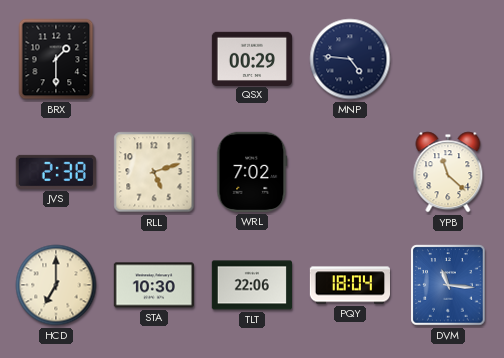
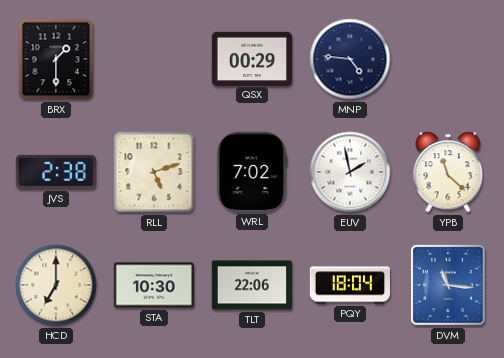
EUV: none -> 1:58
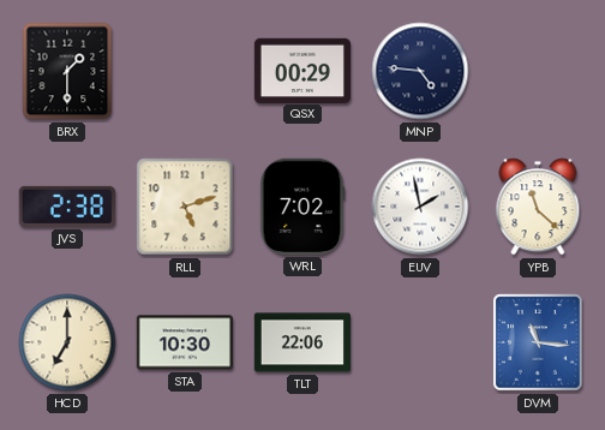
PQY: 18:04 -> none
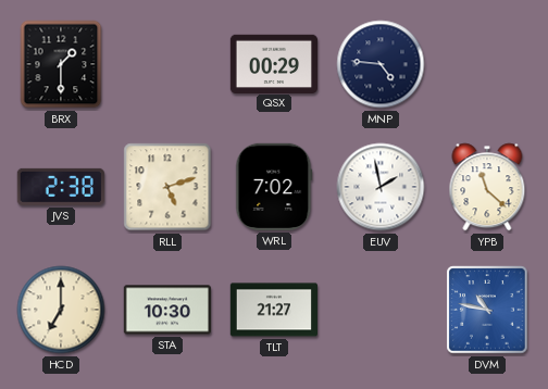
TLT: 22:06 -> 21:27
DVM: 11:16 -> 10:47
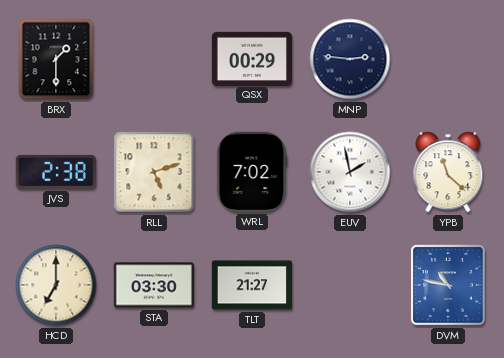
MNP: 4:46 -> 2:46
STA: 10:30 -> 03:30
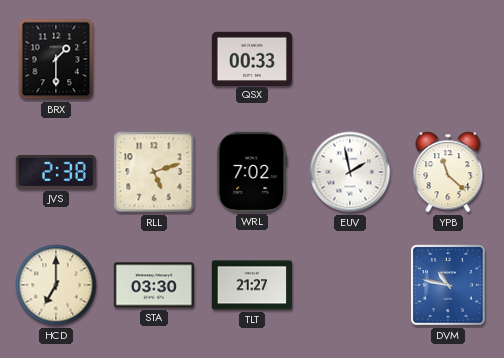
QSX: 00:29 -> 00:33
MNP: 2:46 -> none
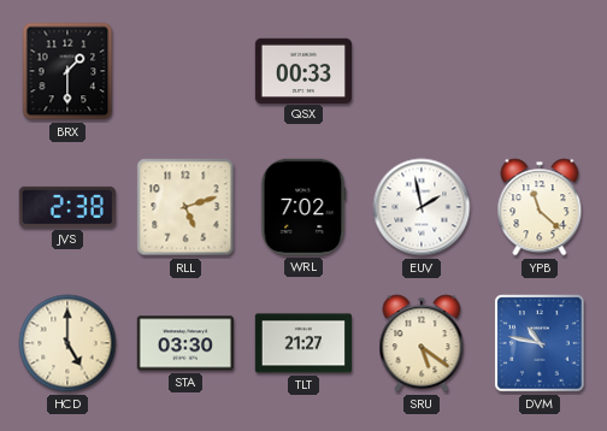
HCD: 7:00 -> 5:00
SRU: none -> 5:21
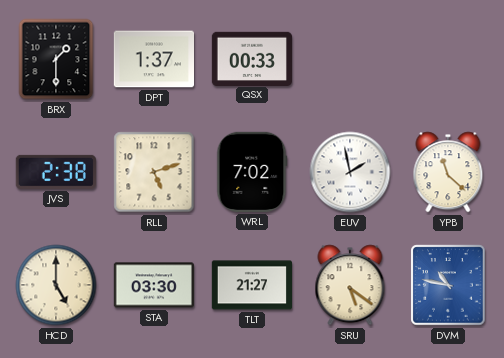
DPT: none -> 1:37
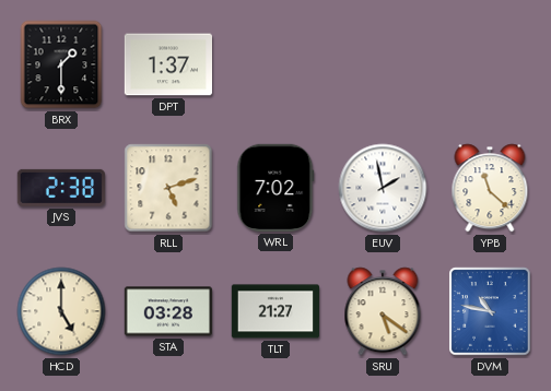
QSX: 00:33 -> none
STA: 03:30 -> 03:28
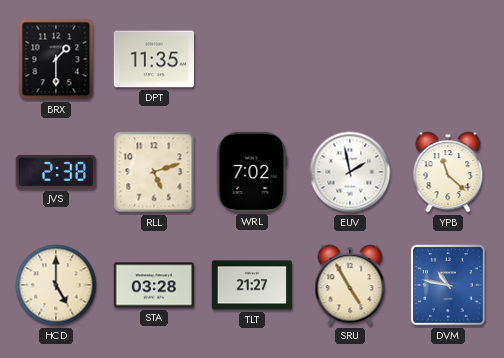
DPT: 1:37 -> 11:35
SRU: 5:21 -> 4:55
